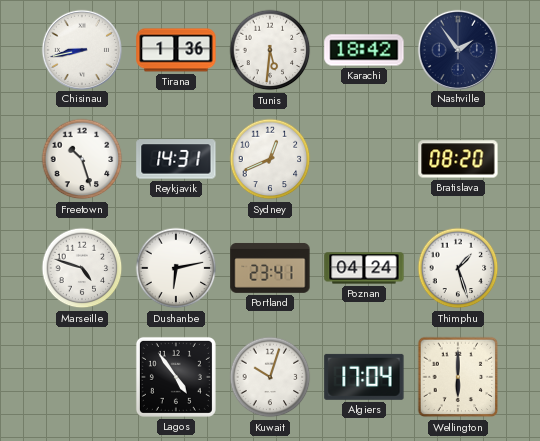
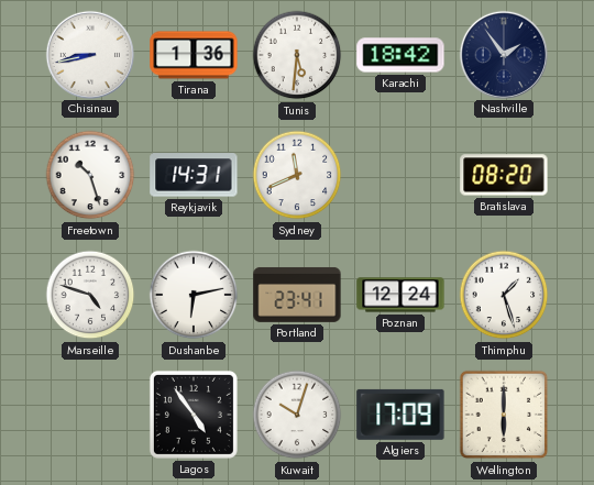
Sydney: 12:41 -> 11:41
Poznan: 04:24 -> 12:24
Algiers: 17:04 -> 17:09
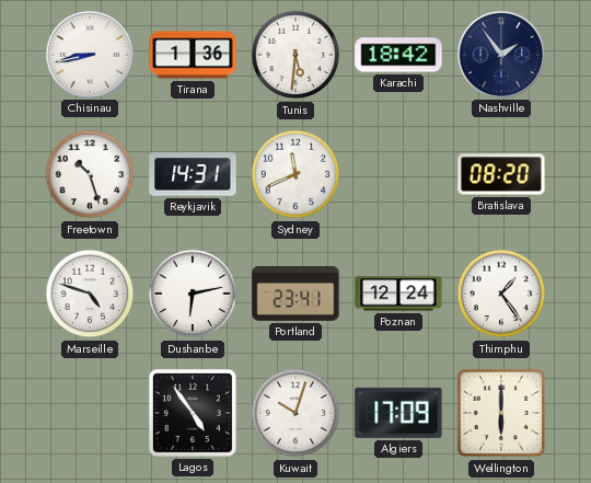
Thimphu: 1:27 -> 1:24
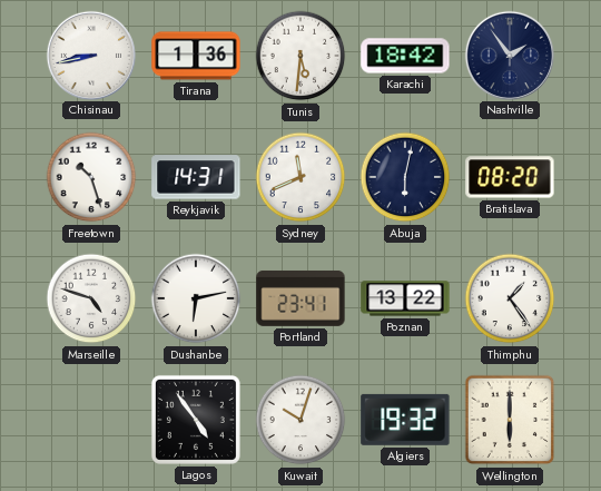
Abuja: none -> 6:02
Poznan: 12:24 -> 13:22
Algiers: 17:09 -> 19:32
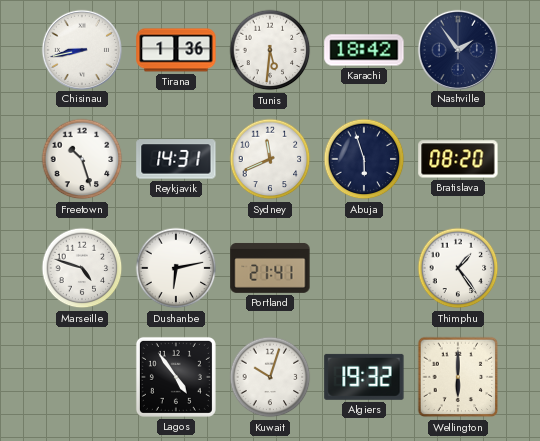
Abuja: 6:02 -> 5:57
Portland: 23:41 -> 21:41
Poznan: 13:22 -> none
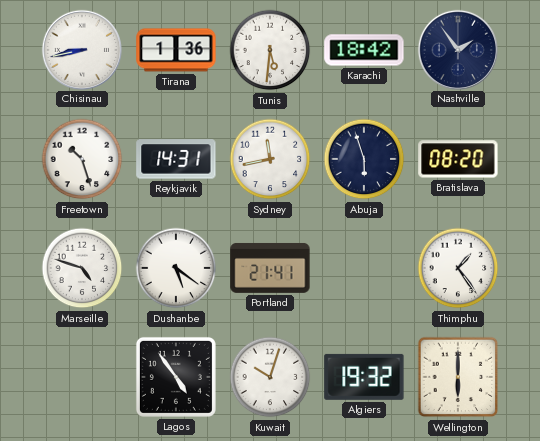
Sydney: 11:41 -> 11:43
Dushanbe: 6:13 -> 5:21
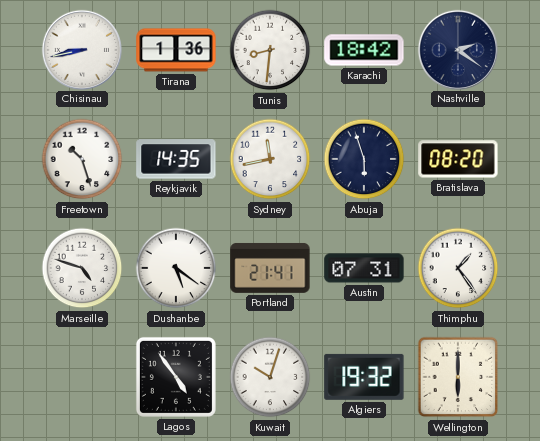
Tunis: 5:31 -> 8:31
Nashville: 1:54 -> 2:21
Reykjavik: 14:31 -> 14:35
Austin: none -> 07:31
